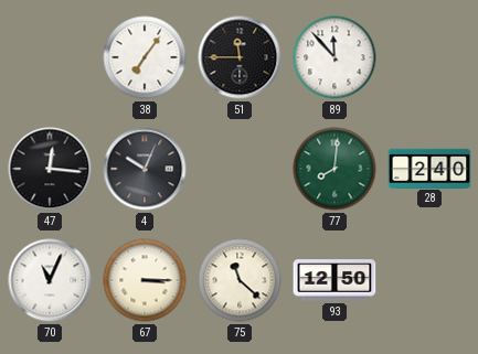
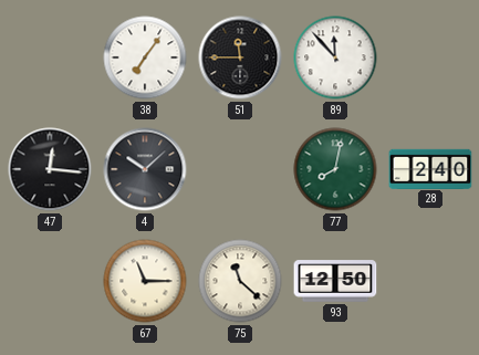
4: 10:04 -> 10:08
77: 8:01 -> 8:02
70: 11:04 -> none
67: 3:15 -> 11:15
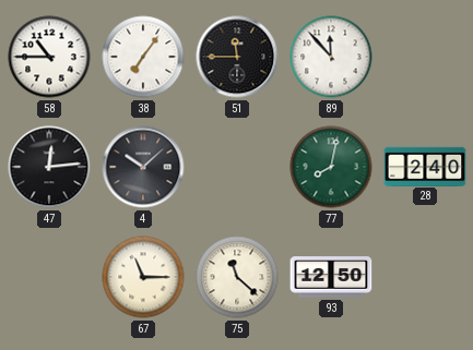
58: none -> 10:45
47: 12:16 -> 12:14
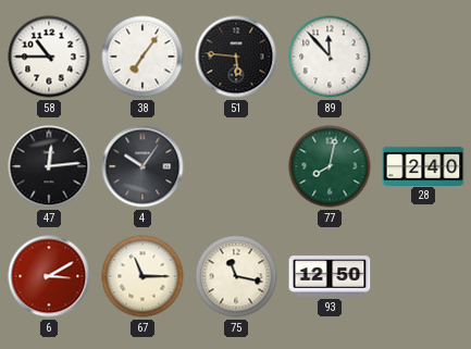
51: 11:45 -> 5:46
4: 10:08 -> 10:06
6: none -> 3:10
75: 11:22 -> 11:17
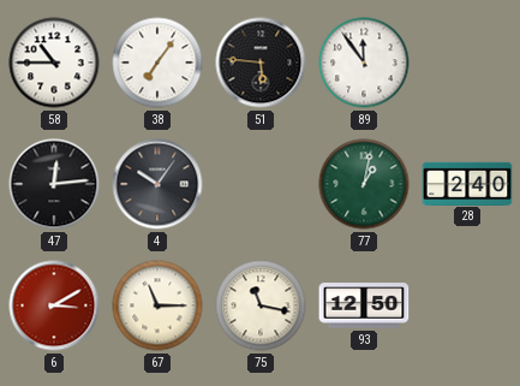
89: 11:53 -> 11:54
77: 8:02 -> 1:02
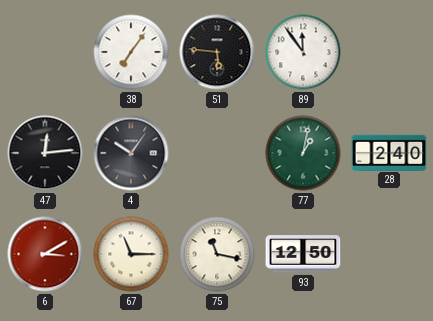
58: 10:45 -> none
